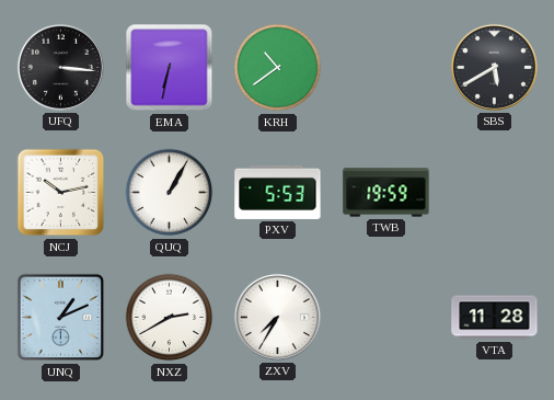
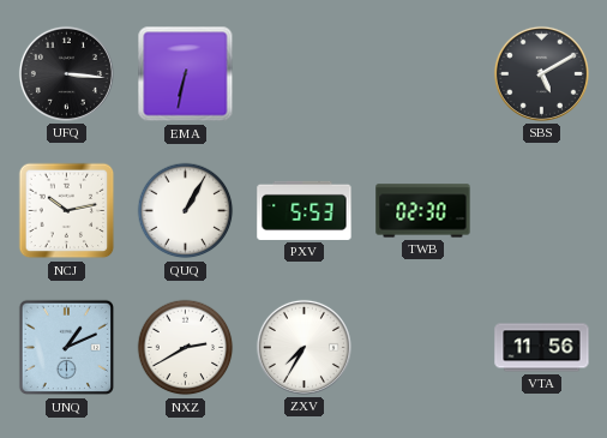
KRH: 10:39 -> none
SBS: 5:40 -> 5:10
TWB: 19:59 -> 02:30
VTA: 11:28 -> 11:56
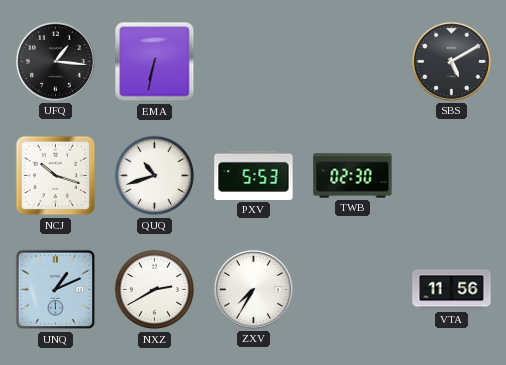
UFQ: 3:16 -> 1:16
NCJ: 10:13 -> 10:18
QUQ: 1:05 -> 10:42
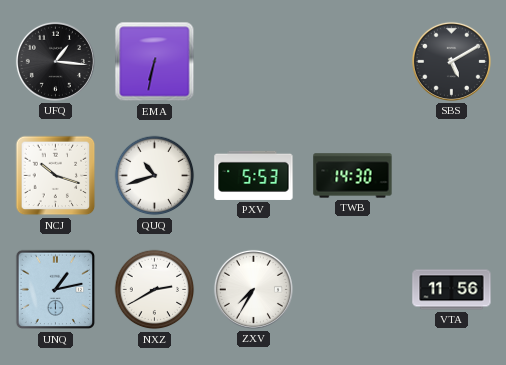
TWB: 02:30 -> 14:30
UNQ: 1:11 -> 1:13
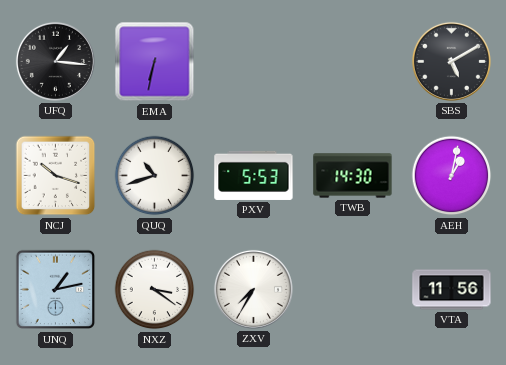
AEH: none -> 1:02
NXZ: 2:40 -> 3:21
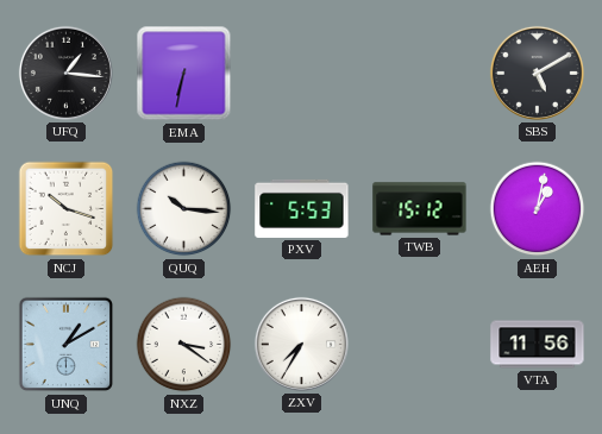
QUQ: 10:42 -> 10:16
TWB: 14:30 -> 15:12
UNQ: 1:13 -> 1:10
